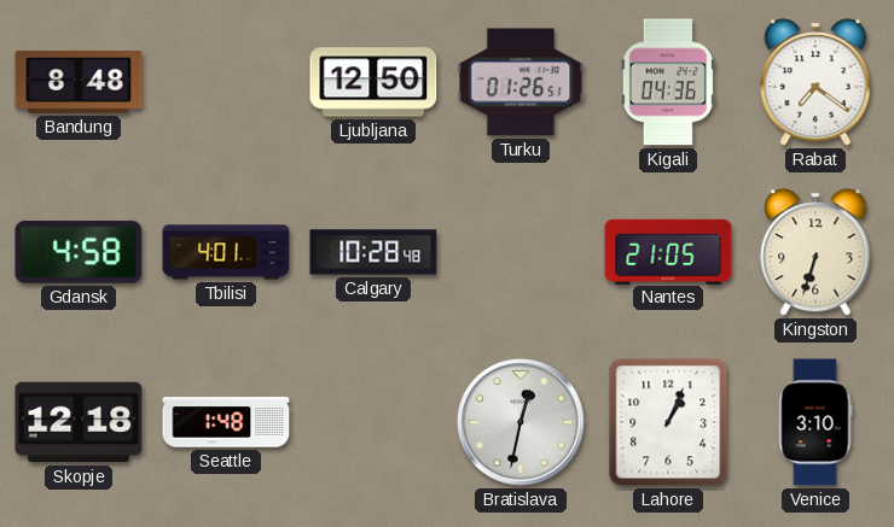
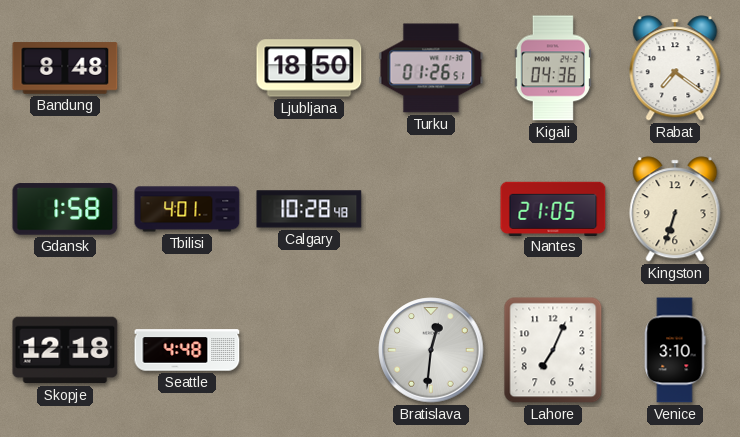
Ljubljana: 12:50 -> 18:50
Gdansk: 4:58 -> 1:58
Seattle: 1:48 -> 4:48
Bratislava: 12:32 -> 12:31
Lahore: 1:04 -> 7:04
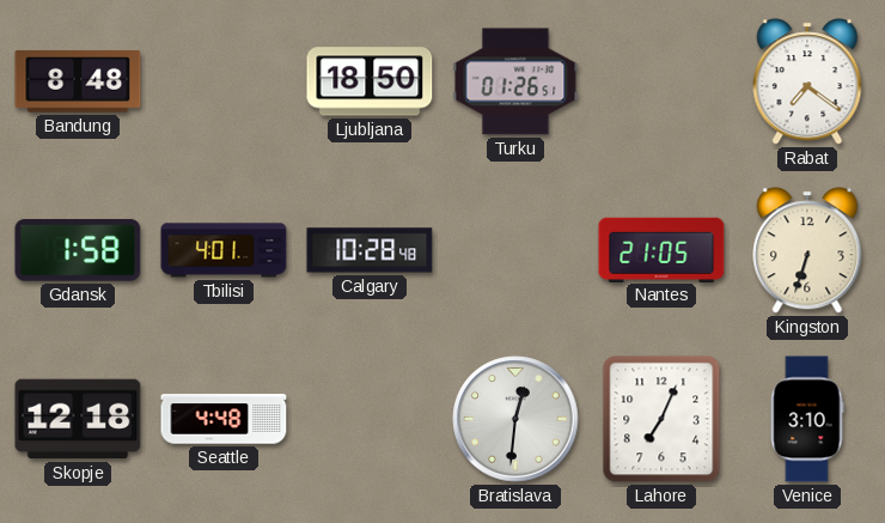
Kigali: 04:36 -> none
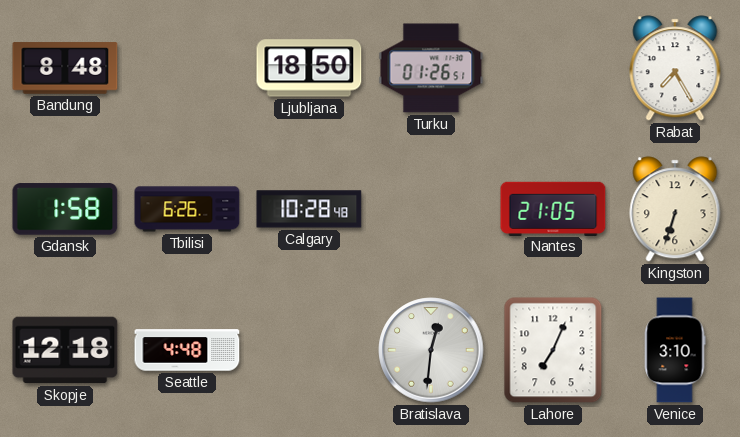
Rabat: 7:21 -> 7:25
Tbilisi: 4:01 -> 6:26
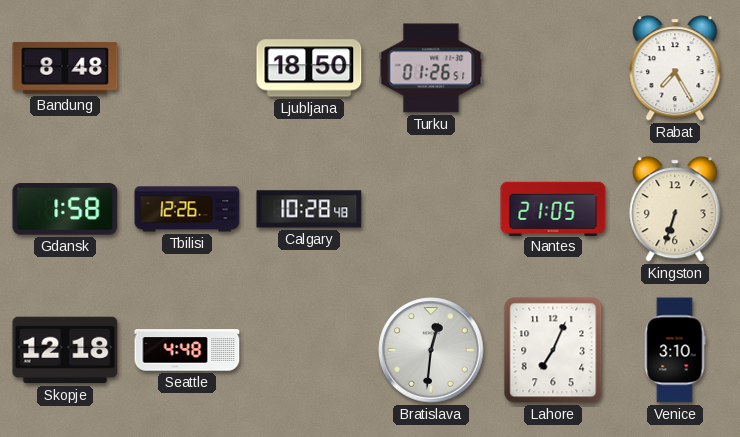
Tbilisi: 6:26 -> 12:26
